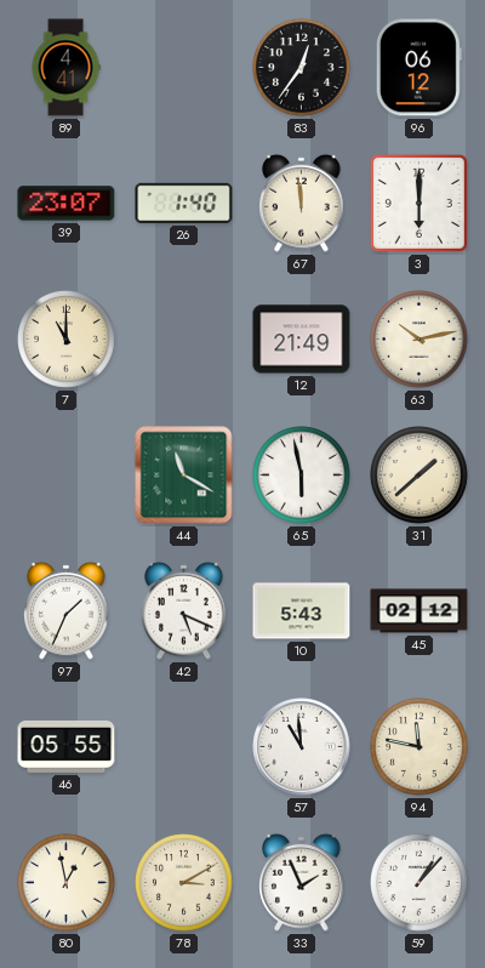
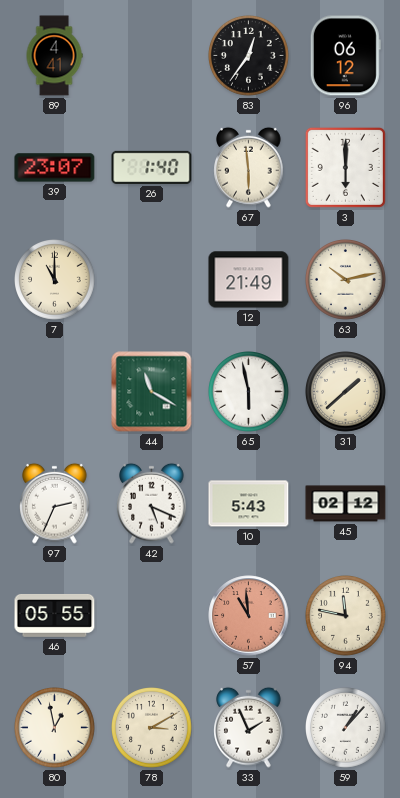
67: 11:59 -> 5:59
97: 1:34 -> 2:34
57 dial: white -> salmon
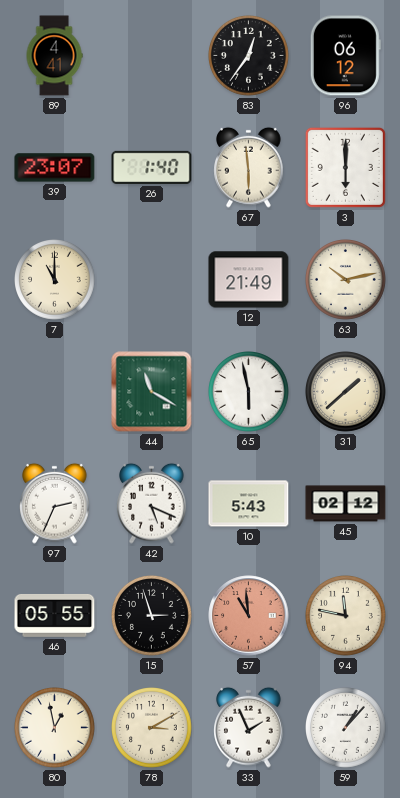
15: none -> 2:57
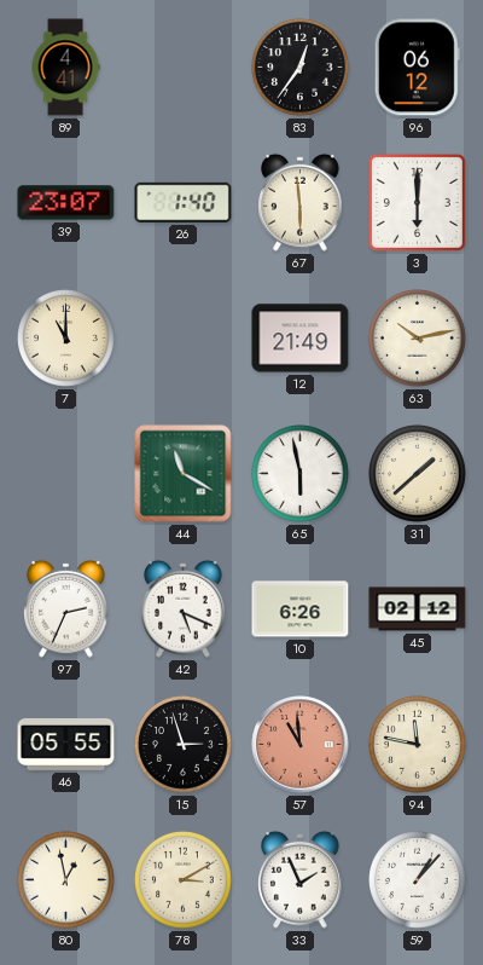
10: 5:43 -> 6:26
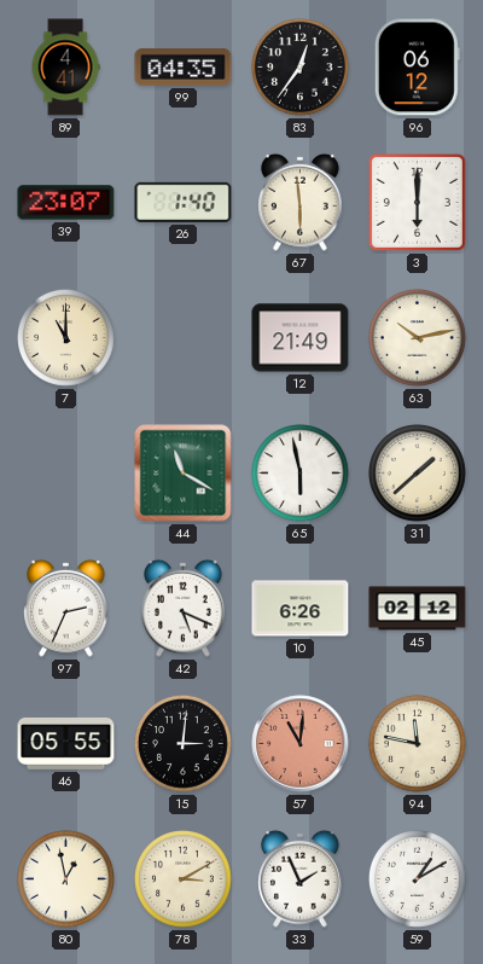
99: none -> 04:35
15: 2:57 -> 3:01
57: 10:59 -> 11:01
59: 1:07 -> 1:10
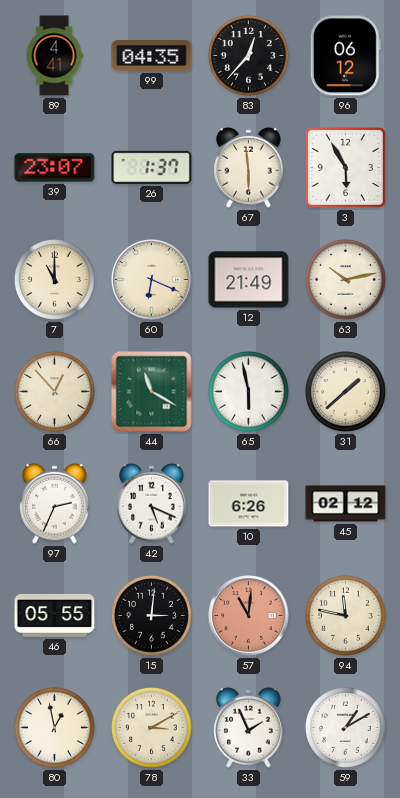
83: 12:36 -> 12:37
26: 1:40 -> 1:37
3: 6:00 -> 5:55
60: none -> 6:19
66: none -> 12:53
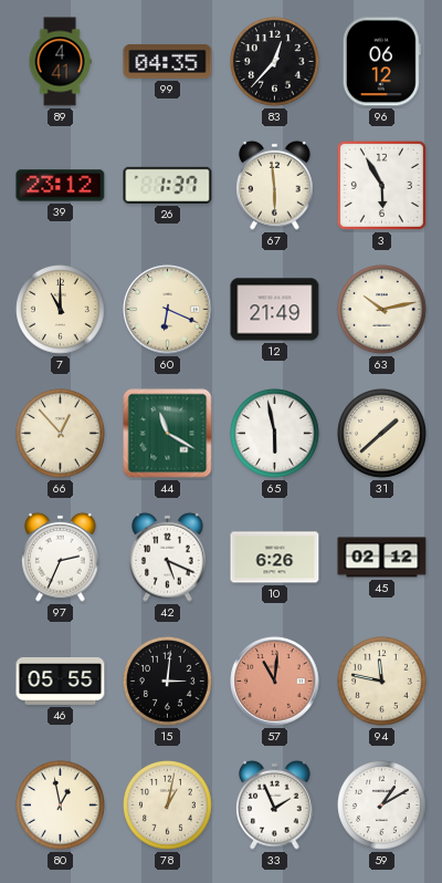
39: 23:07 -> 23:12
78: 3:10 -> 1:02
